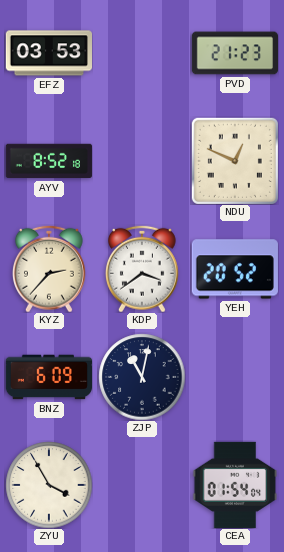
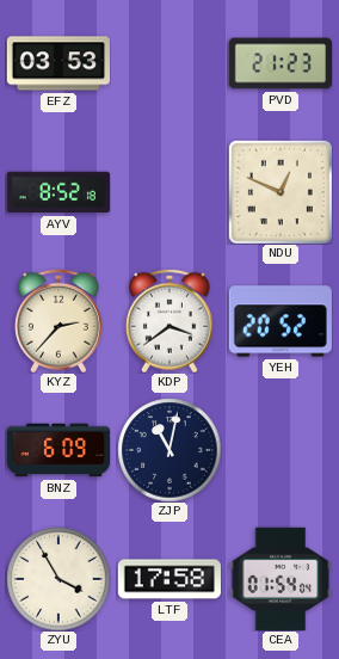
LTF: none -> 17:58
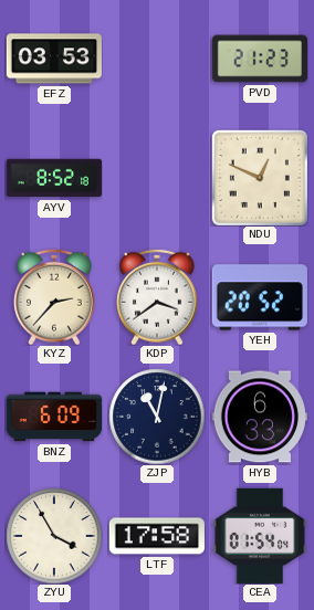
HYB: none -> 6:33
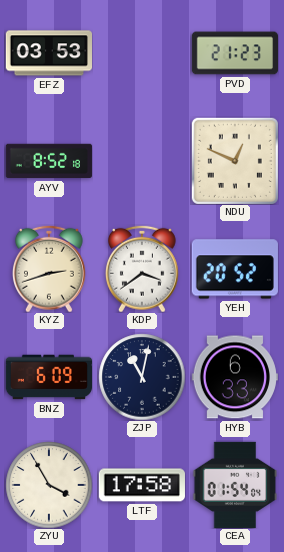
KYZ: 2:37 -> 2:42
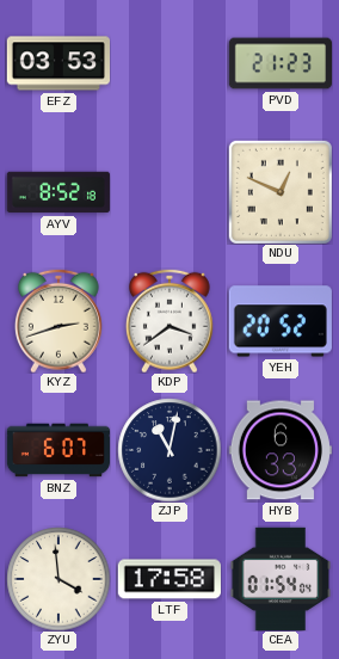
BNZ: 6:09 -> 6:07
ZYU: 3:55 -> 3:59
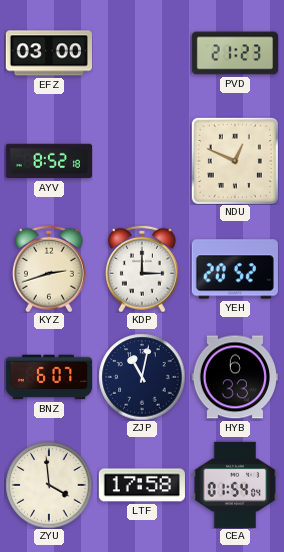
EFZ: 03:53 -> 03:00
KDP: 3:39 -> 3:00
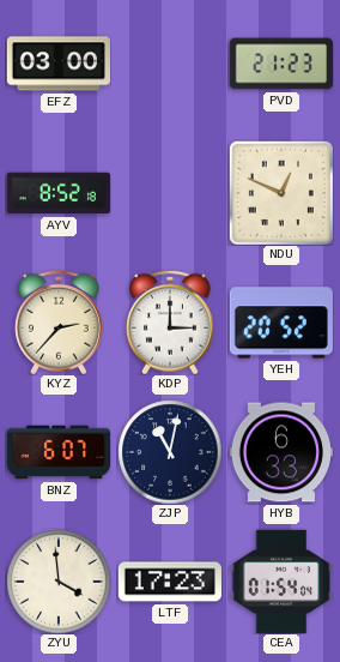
KYZ: 2:42 -> 2:37
LTF: 17:58 -> 17:23
